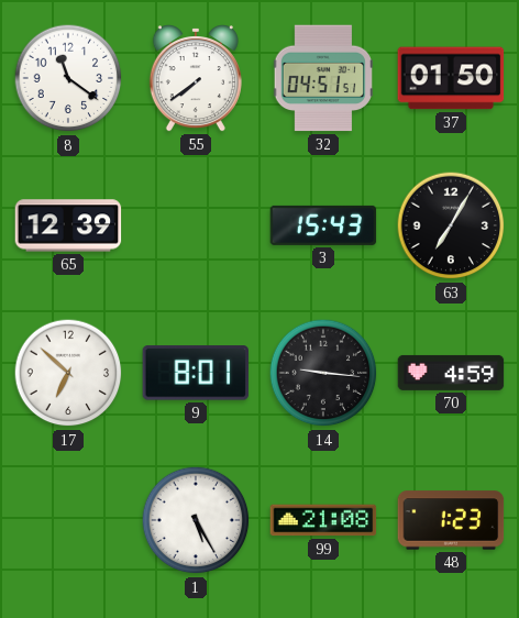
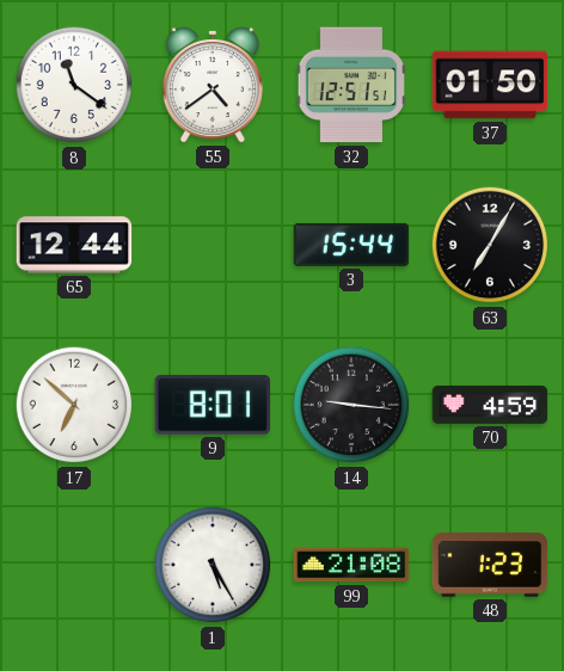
55: 7:39 -> 4:39
32: 04:51 -> 12:51
65: 12:39 -> 12:44
3: 15:43 -> 15:44
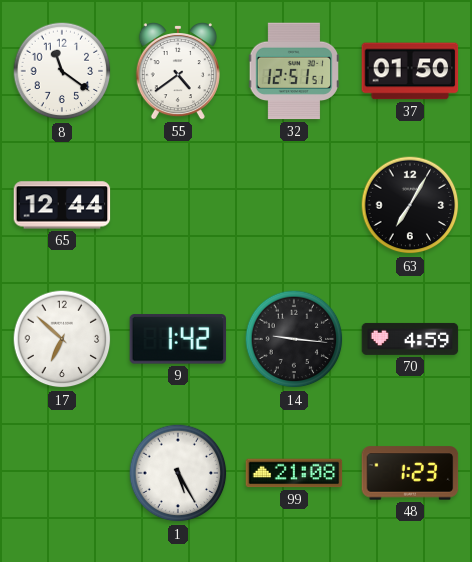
3: 15:44 -> none
9: 8:01 -> 1:42
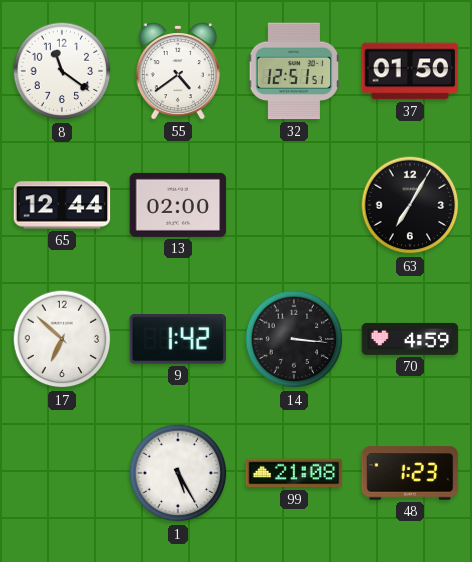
13: none -> 02:00
14: 9:16 -> 3:16
